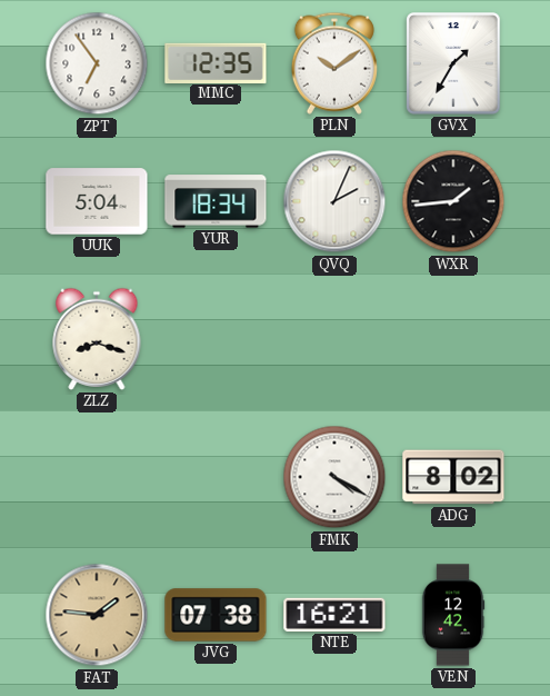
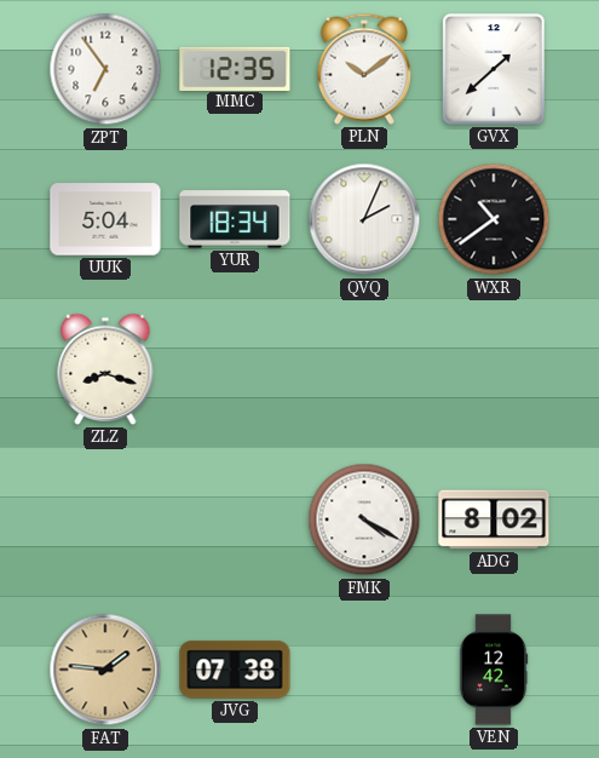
GVX: 1:35 -> 1:38
WXR: 1:44 -> 10:39
NTE: 16:21 -> none
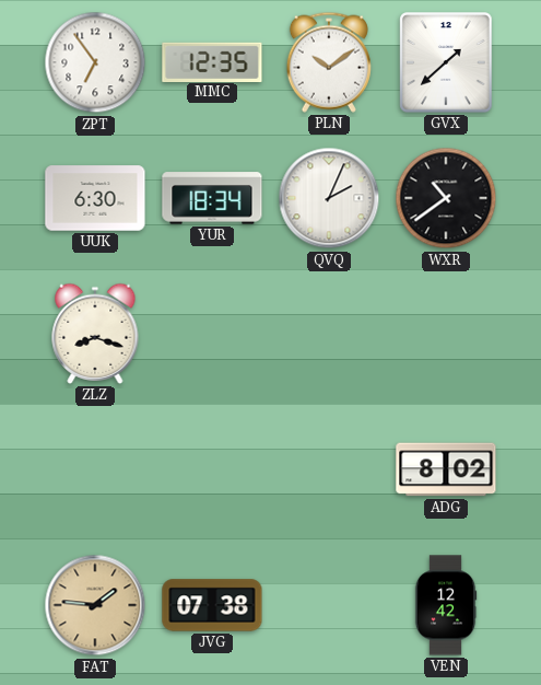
UUK: 5:04 -> 6:30
FMK: 4:20 -> none
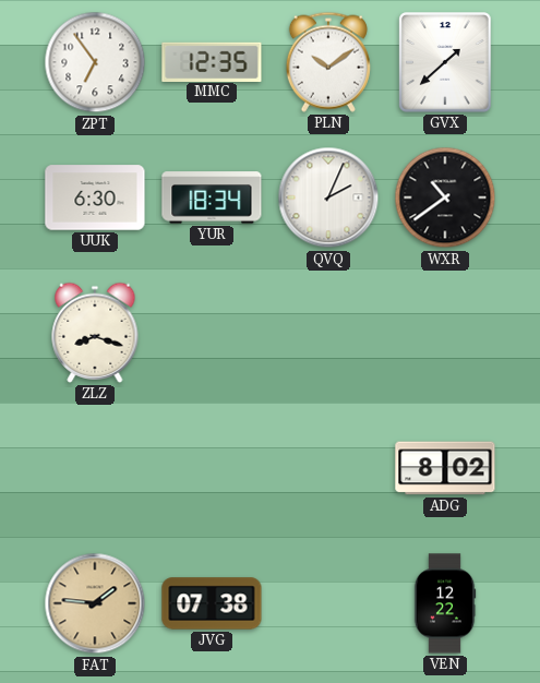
VEN: 12:42 -> 12:22
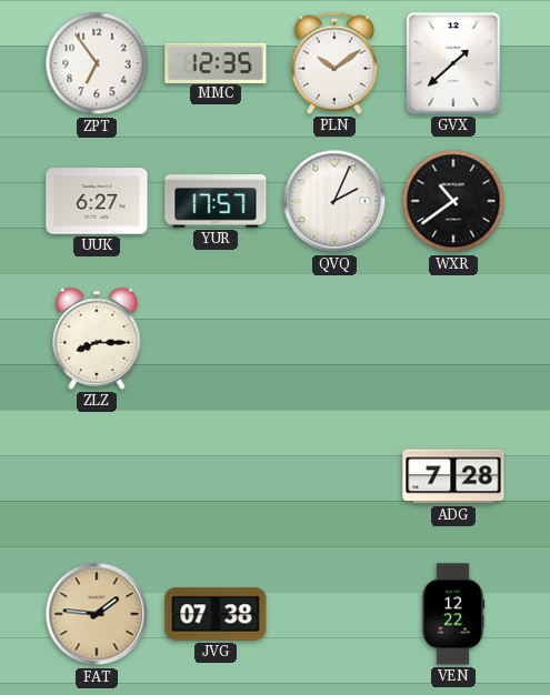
UUK: 6:30 -> 6:27
YUR: 18:34 -> 17:57
ZLZ: 8:18 -> 8:15
ADG: 8:02 -> 7:28
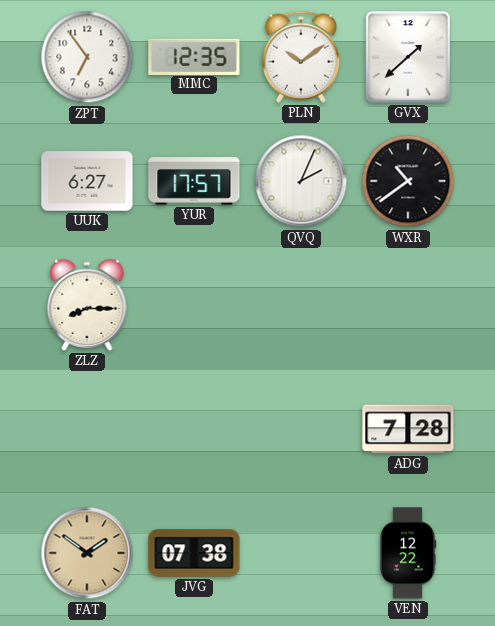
FAT: 1:46 -> 1:51
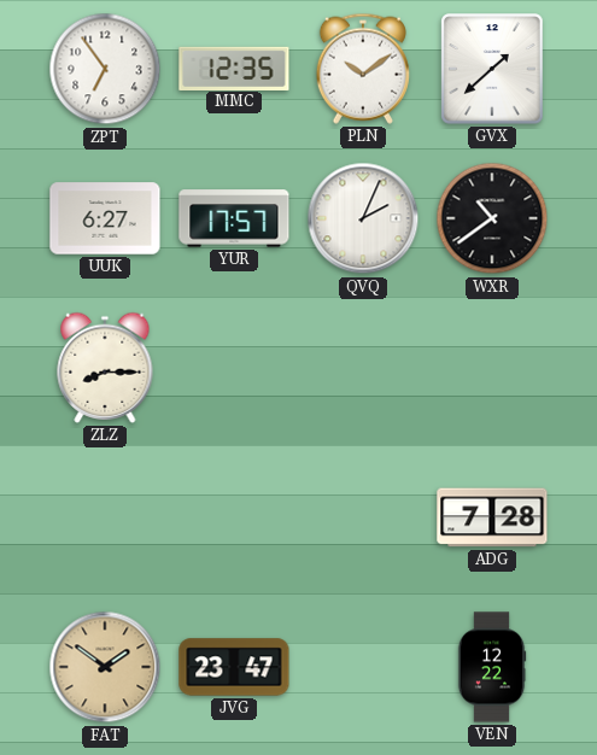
JVG: 07:38 -> 23:47
